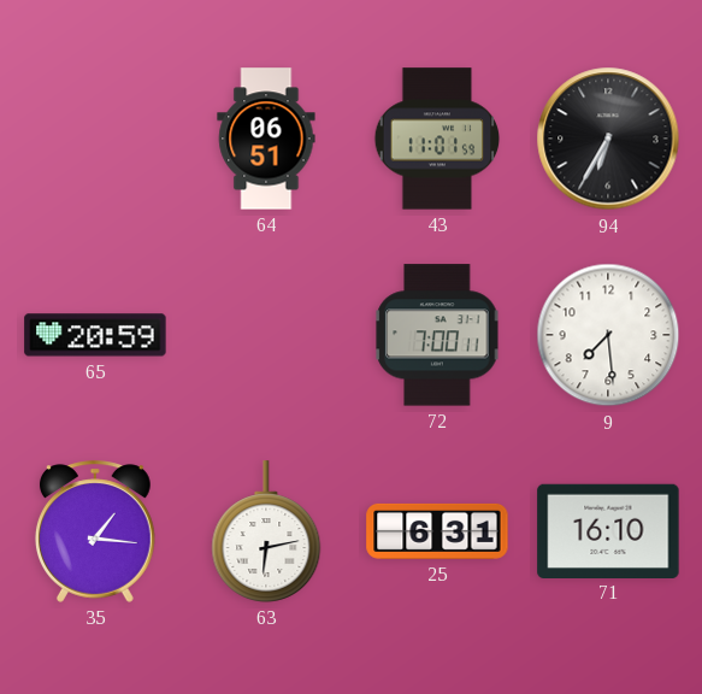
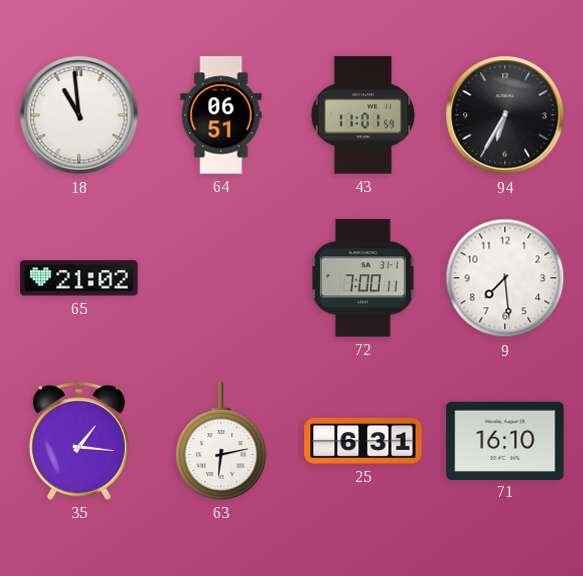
18: none -> 10:59
65: 20:59 -> 21:02
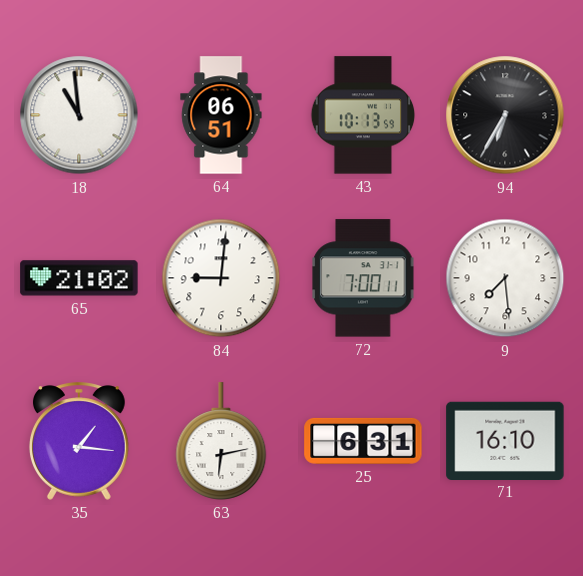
43: 11:01 -> 10:13
84: none -> 9:01
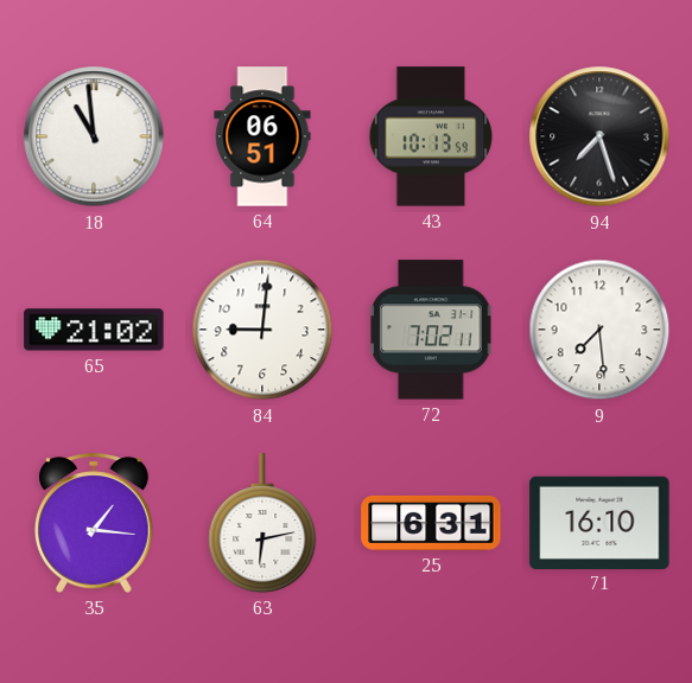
94: 6:35 -> 7:27
72: 7:00 -> 7:02
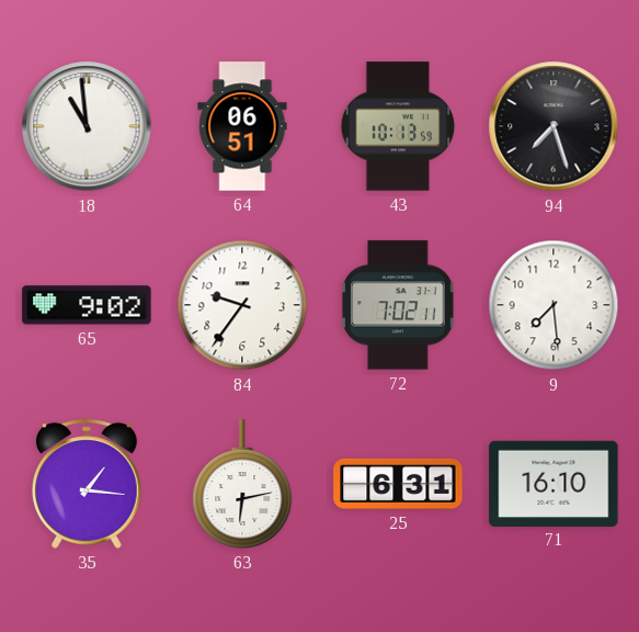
65: 21:02 -> 9:02
84: 9:01 -> 9:36
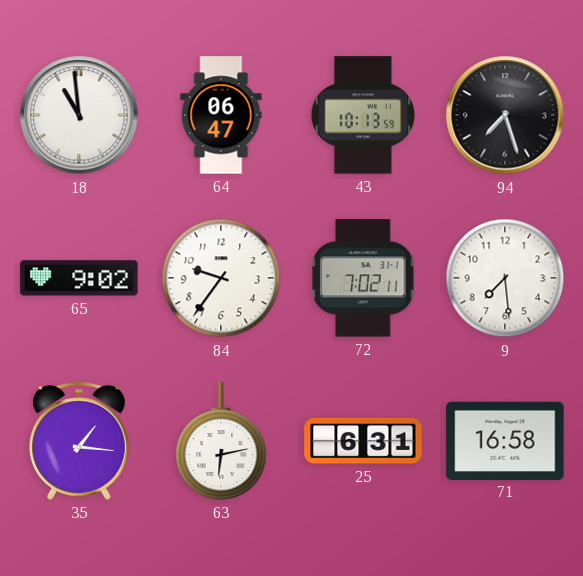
64: 06:51 -> 06:47
71: 16:10 -> 16:58
